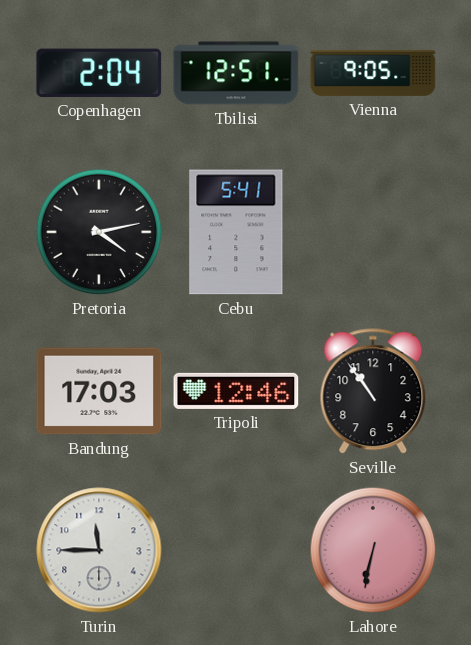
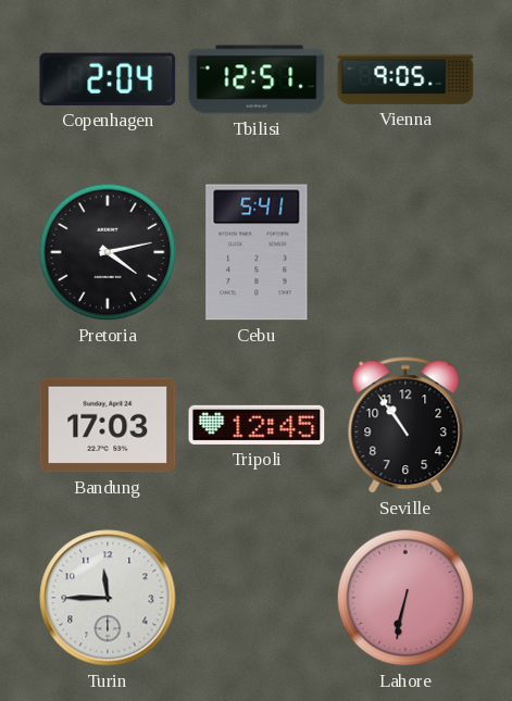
Tripoli: 12:46 -> 12:45
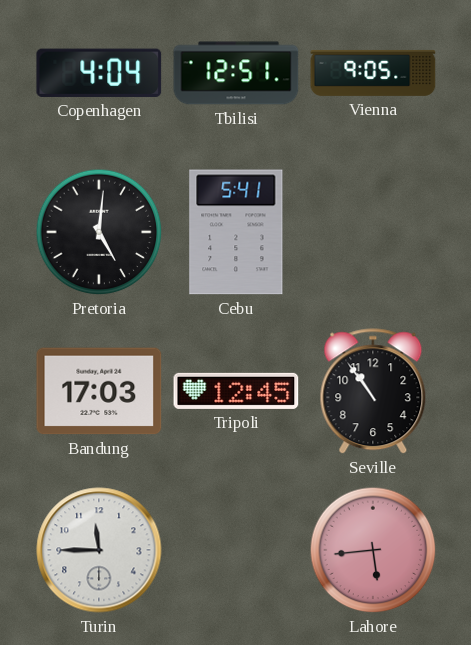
Copenhagen: 2:04 -> 4:04
Pretoria: 4:13 -> 5:01
Lahore: 6:32 -> 5:44
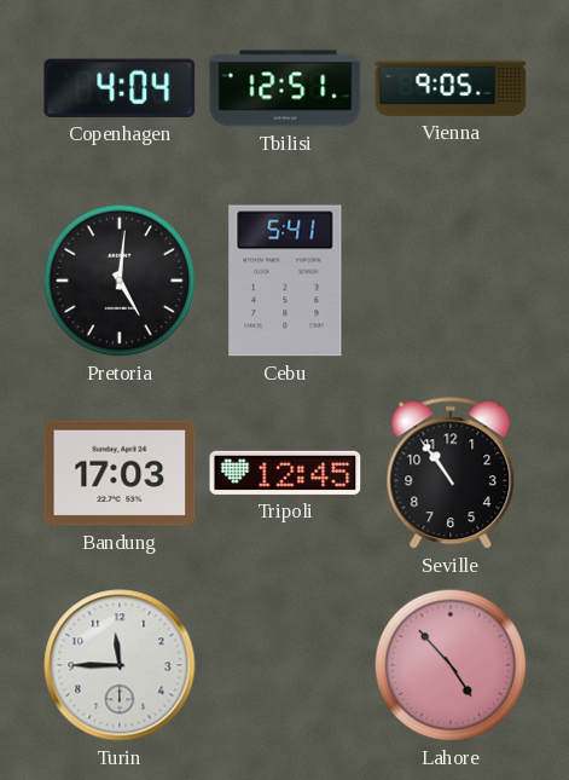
Lahore: 5:44 -> 4:53
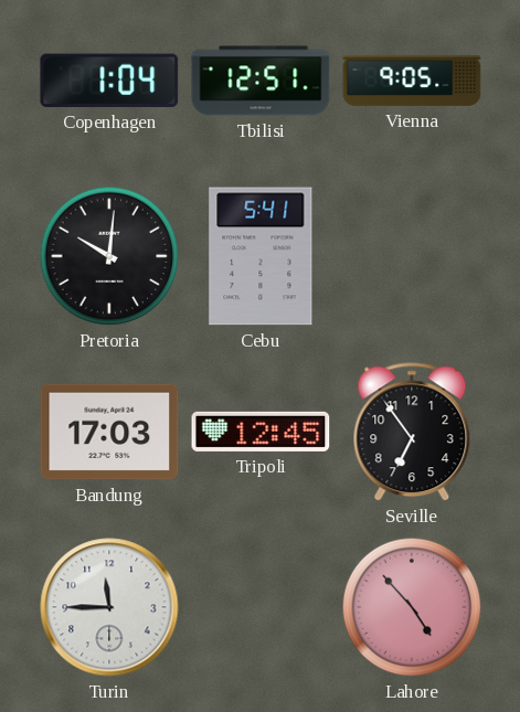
Copenhagen: 4:04 -> 1:04
Pretoria: 5:01 -> 10:01
Seville: 10:54 -> 6:54
